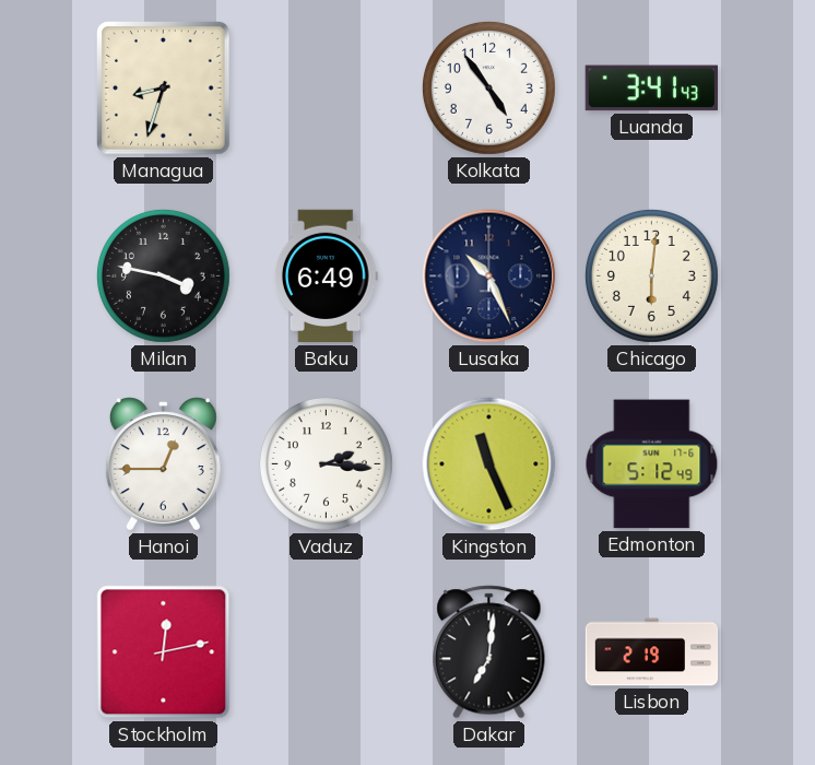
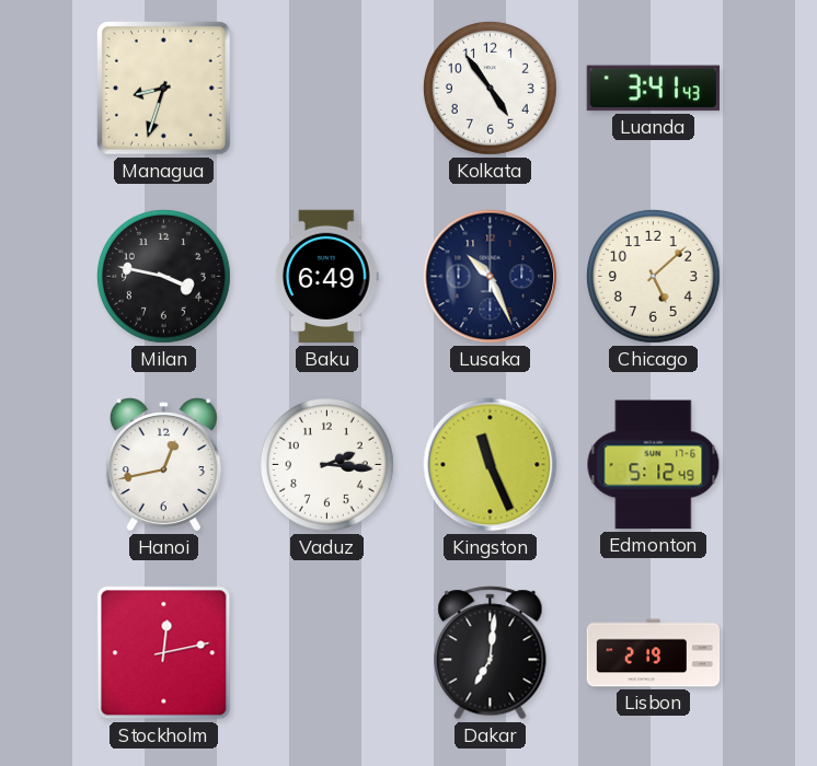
Chicago: 6:01 -> 5:08
Hanoi: 12:45 -> 12:43
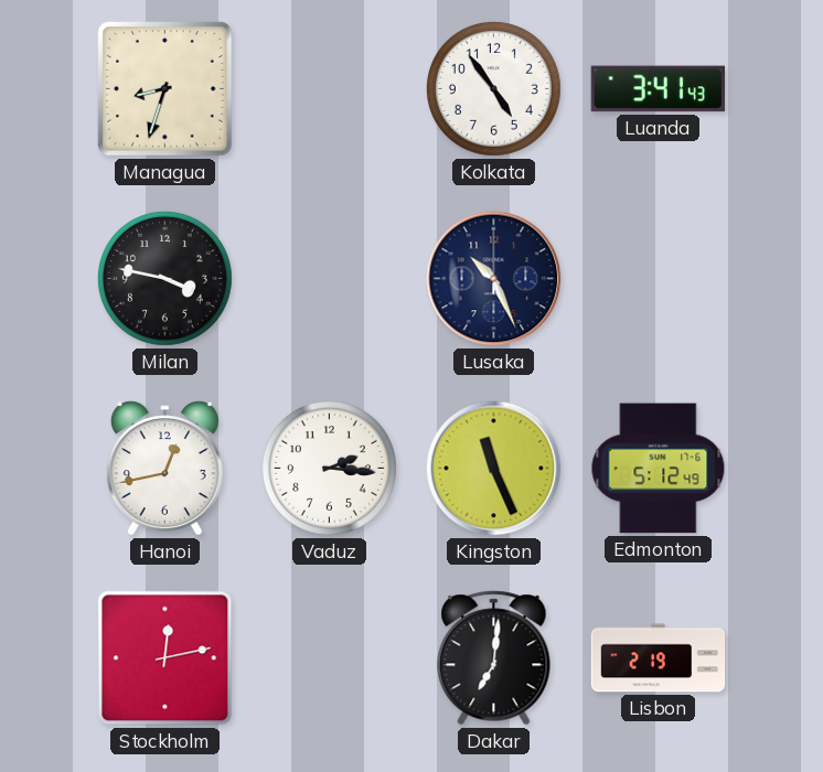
Baku: 6:49 -> none
Chicago: 5:08 -> none
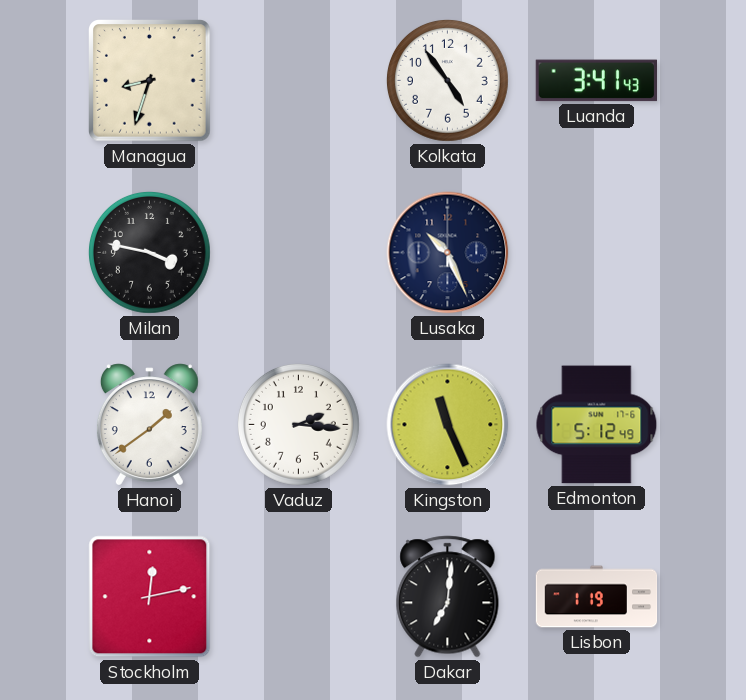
Hanoi: 12:43 -> 1:39
Lisbon: 2:19 -> 1:19
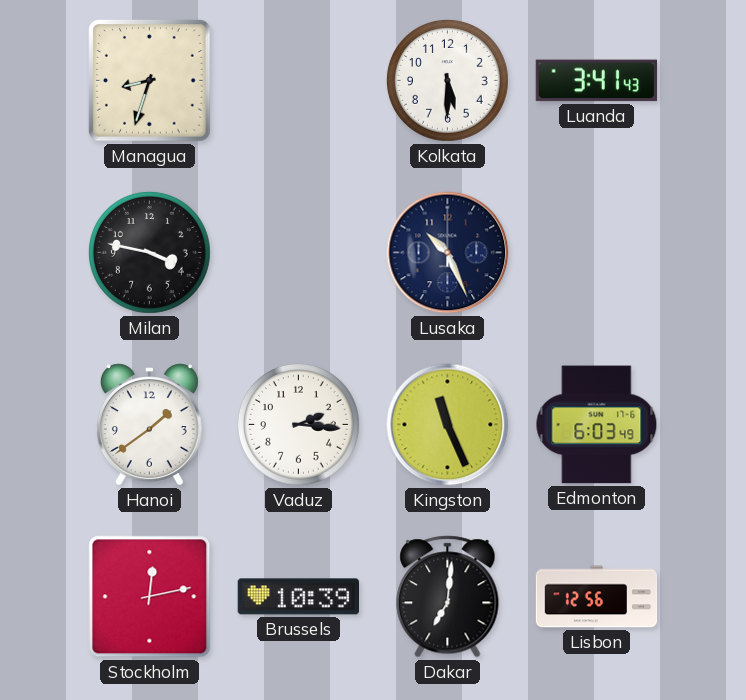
Kolkata: 4:54 -> 5:30
Edmonton: 5:12 -> 6:03
Brussels: none -> 10:39
Lisbon: 1:19 -> 12:56
